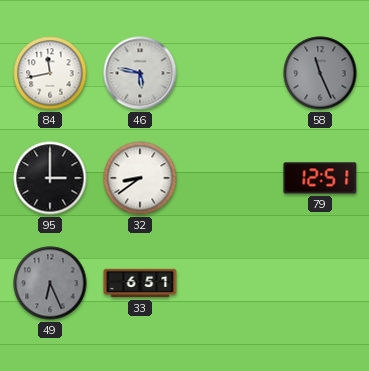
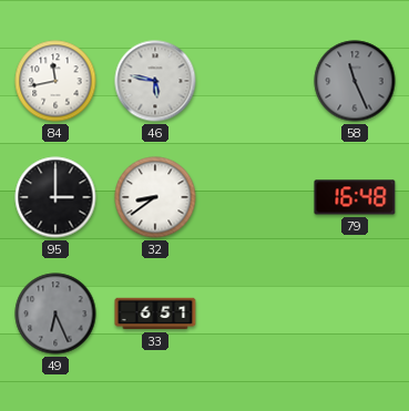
79: 12:51 -> 16:48
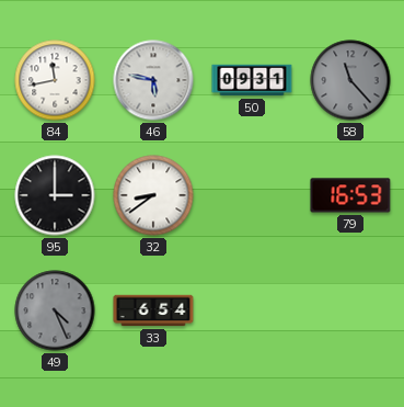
50: none -> 09:31
58: 11:26 -> 11:23
79: 16:48 -> 16:53
49: 6:26 -> 4:26
33: 6:51 -> 6:54
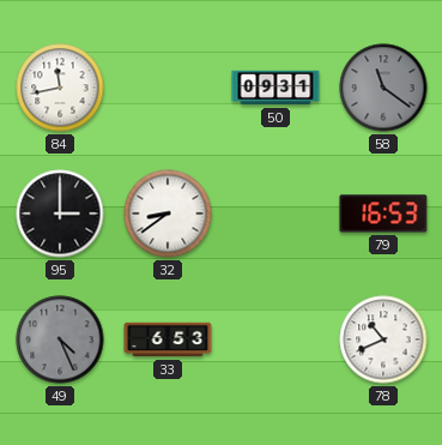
46: 5:47 -> none
58: 11:23 -> 11:21
33: 6:54 -> 6:53
78: none -> 10:41
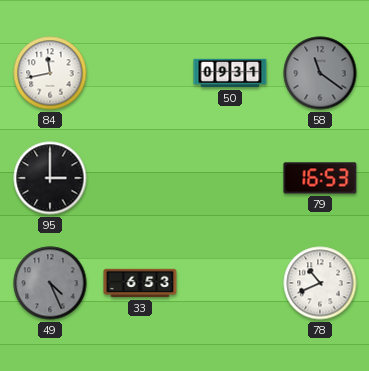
32: 8:39 -> none
